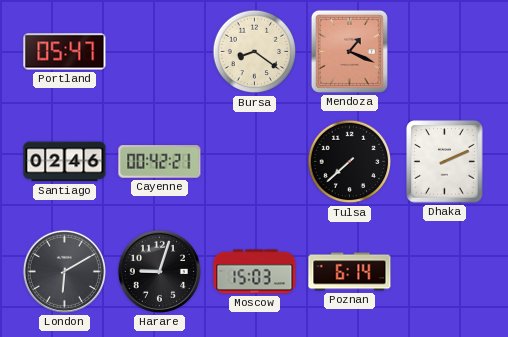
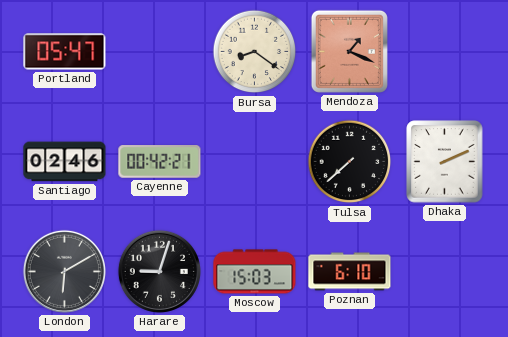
Poznan: 6:14 -> 6:10
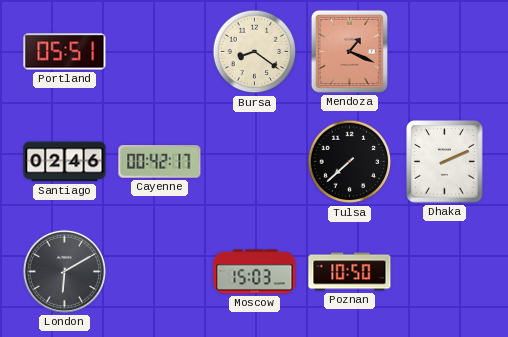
Portland: 05:47 -> 05:51
Cayenne: 00:42:21 -> 00:42:17
Harare: 9:03 -> none
Poznan: 6:10 -> 10:50
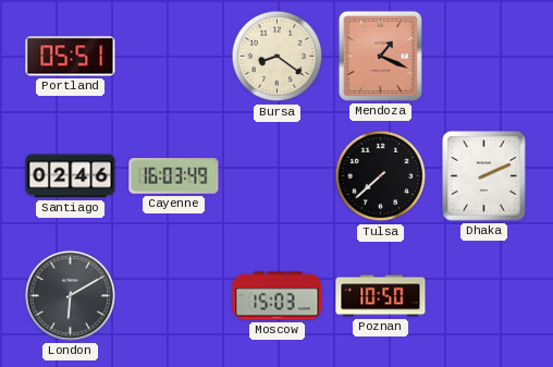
Cayenne: 00:42 -> 16:03
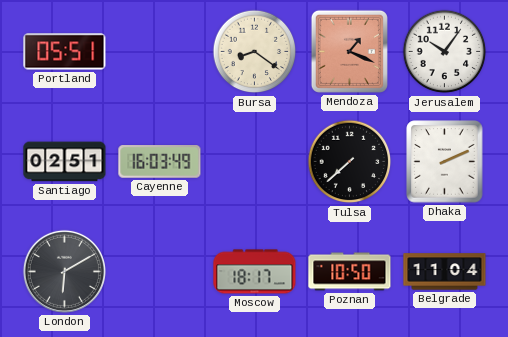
Jerusalem: none -> 10:06
Santiago: 02:46 -> 02:51
Moscow: 15:03 -> 18:17
Belgrade: none -> 11:04
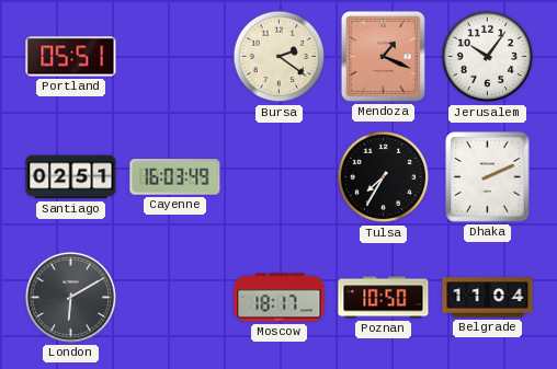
Bursa: 8:21 -> 2:21
Tulsa: 7:38 -> 7:35
